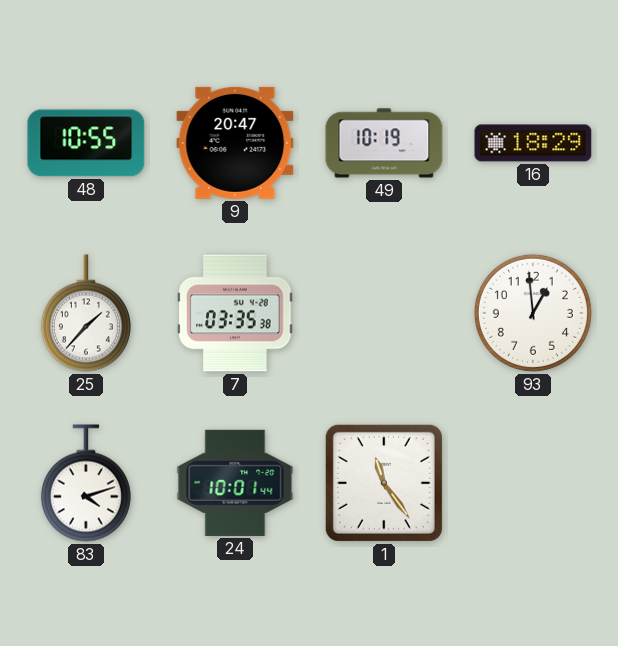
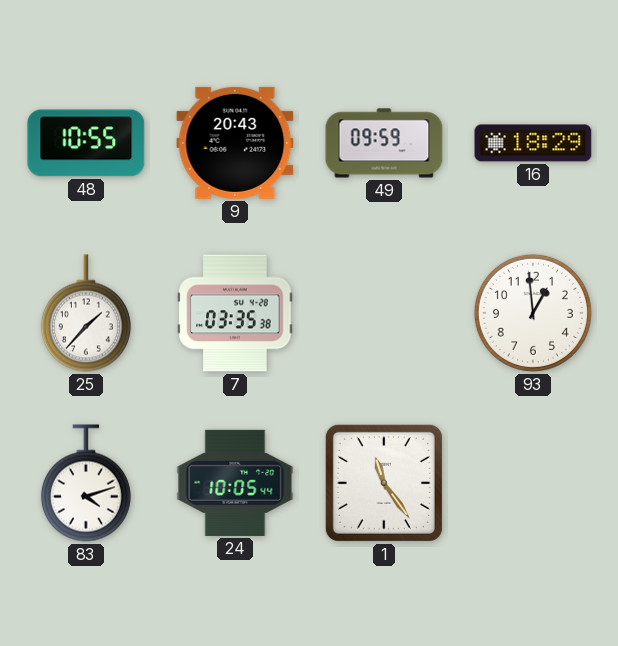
9: 20:47 -> 20:43
49: 10:19 -> 09:59
24: 10:01 -> 10:05
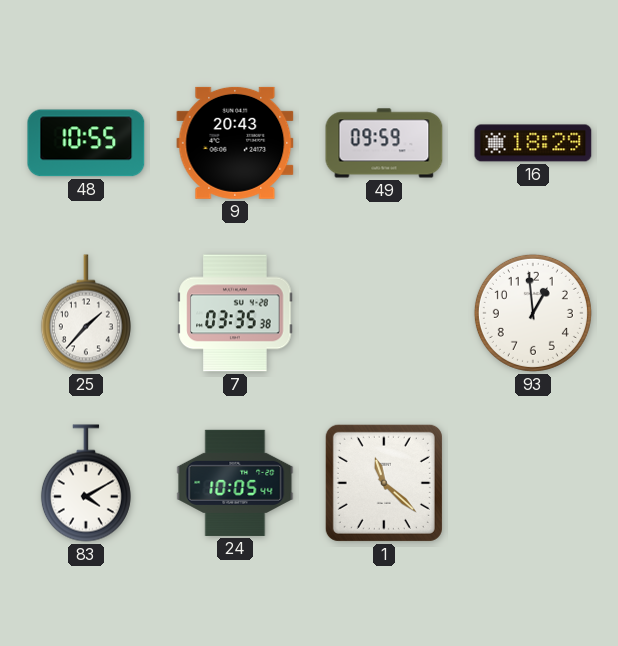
83: 4:12 -> 4:10
1: 11:24 -> 11:22
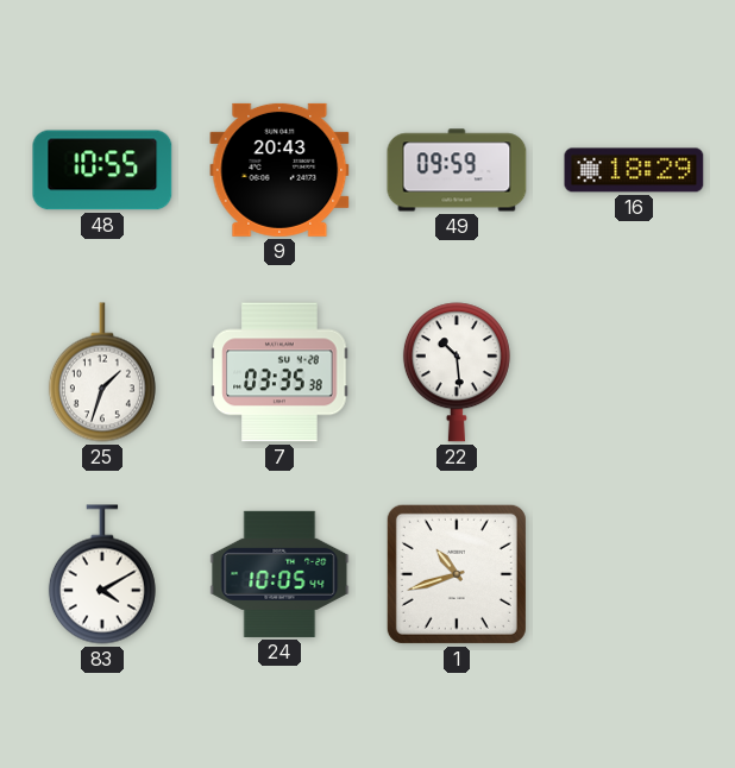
25: 1:37 -> 1:33
22: none -> 10:29
93: 12:59 -> none
1: 11:22 -> 10:42
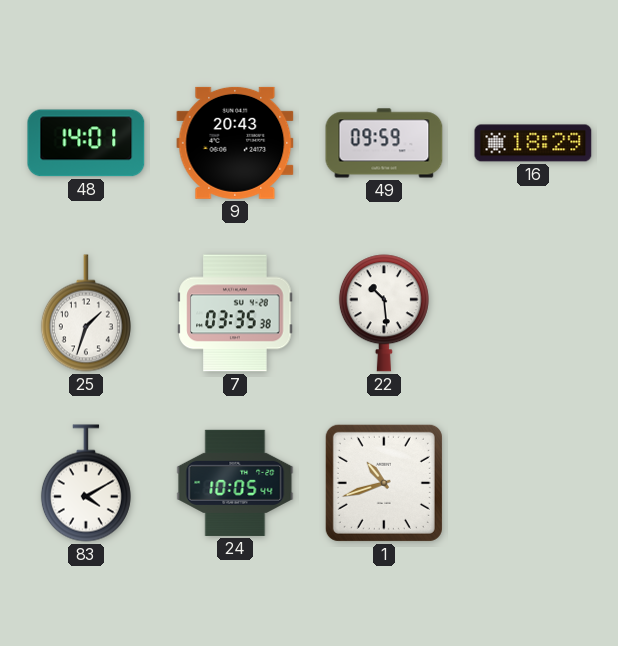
48: 10:55 -> 14:01
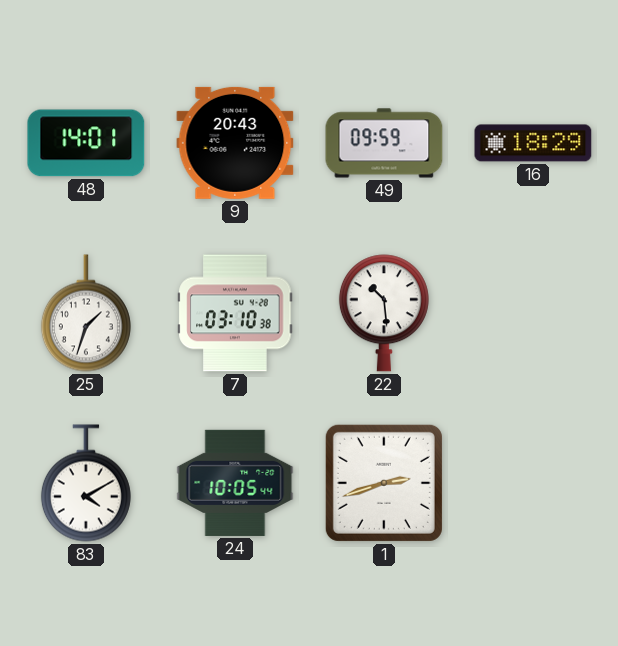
7: 03:35 -> 03:10
1: 10:42 -> 2:42
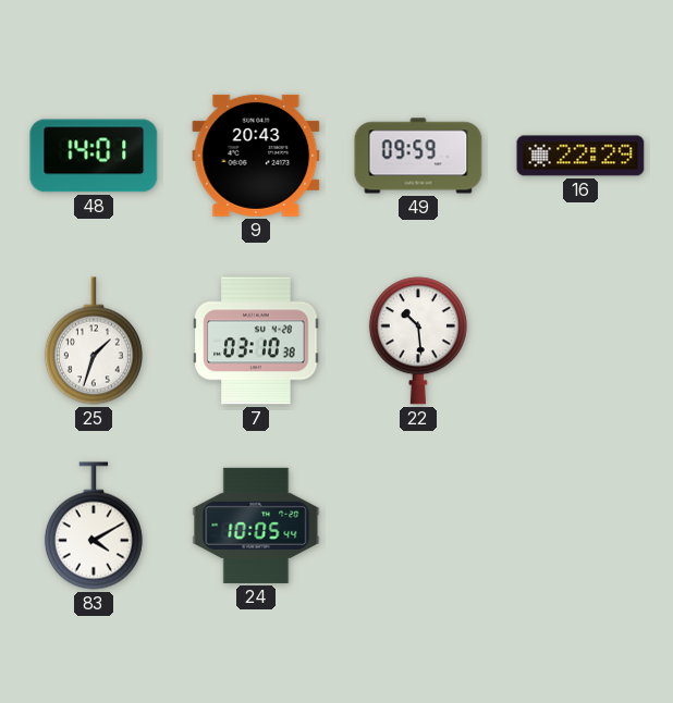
16: 18:29 -> 22:29
1: 2:42 -> none
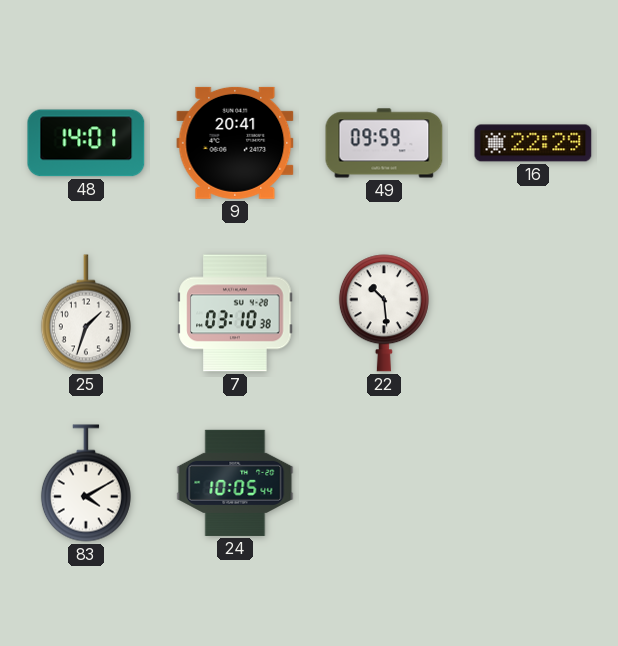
9: 20:43 -> 20:41
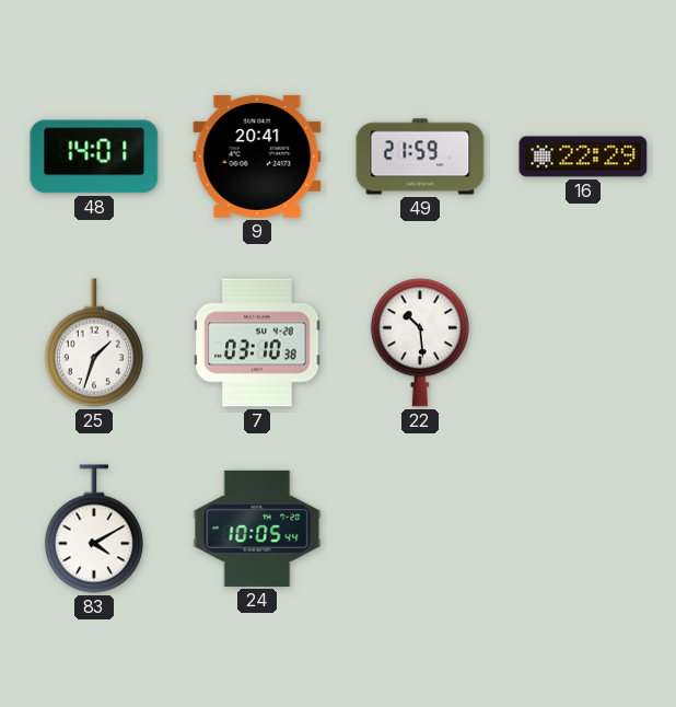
49: 09:59 -> 21:59
